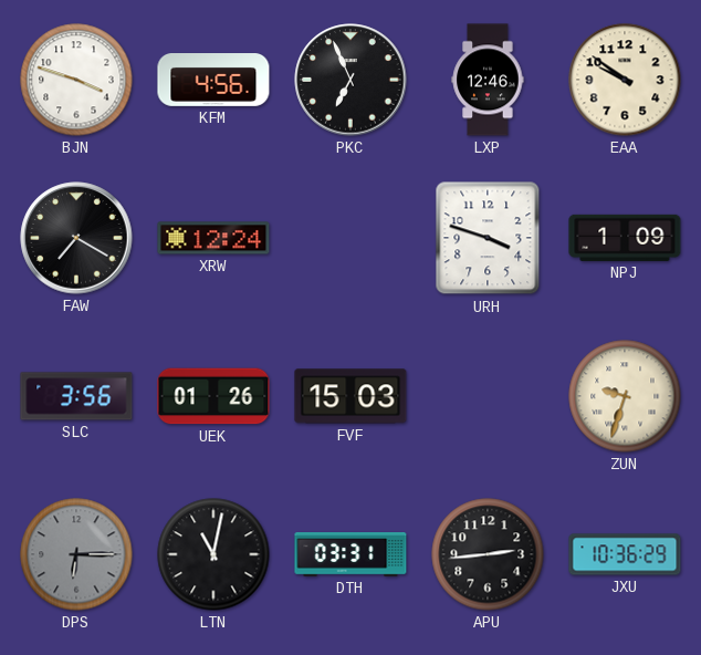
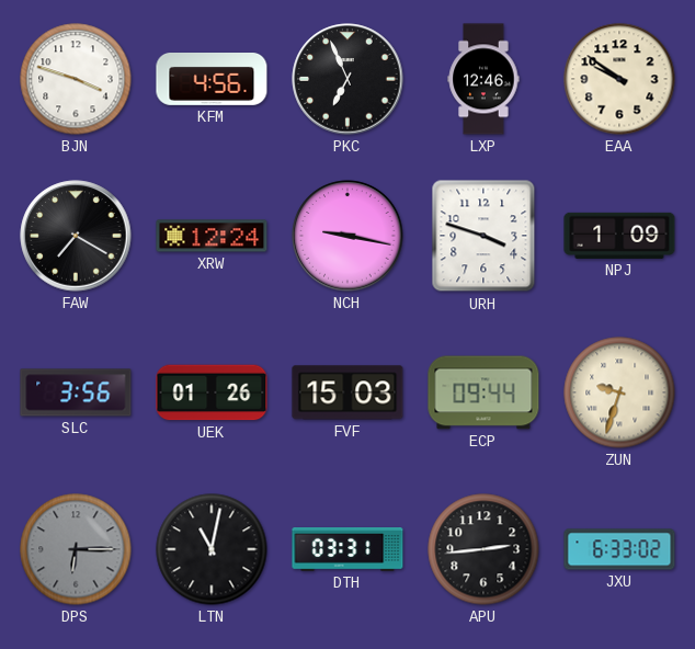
NCH: none -> 9:17
ECP: none -> 09:44
JXU: 10:36 -> 6:33
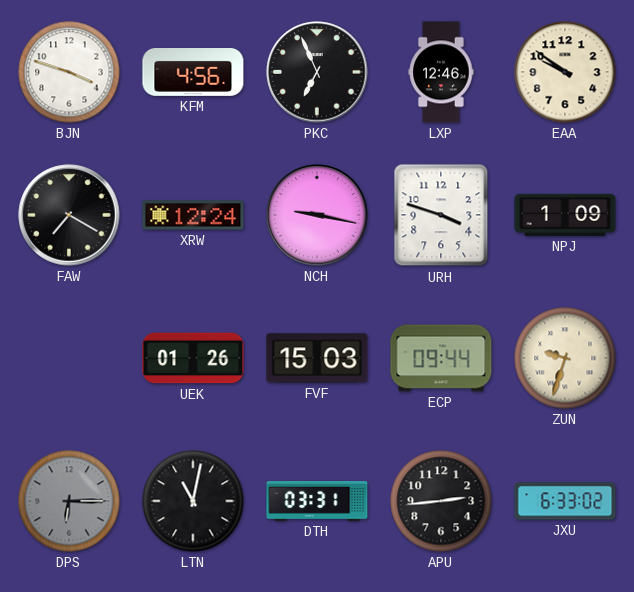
SLC: 3:56 -> none
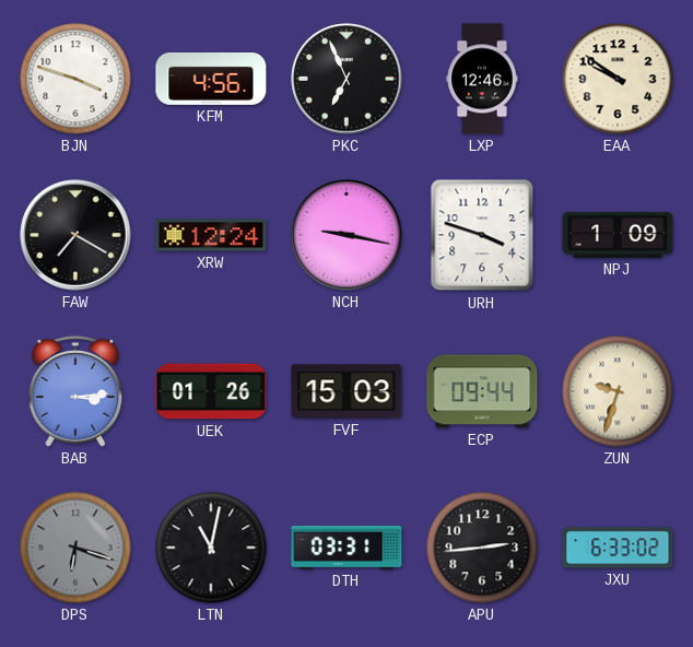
BAB: none -> 3:14
DPS: 6:15 -> 6:18
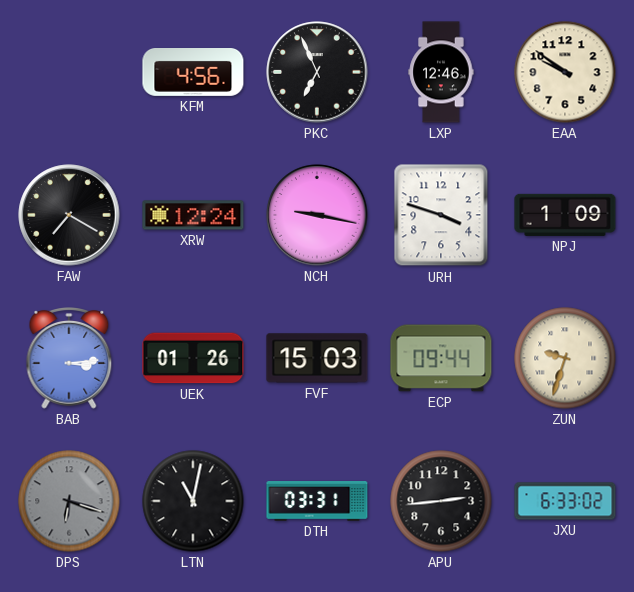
BJN: 3:48 -> none
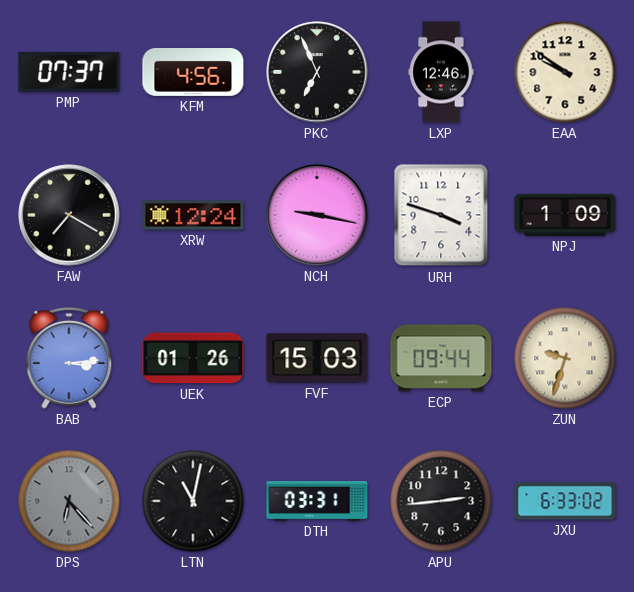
PMP: none -> 07:37
DPS: 6:18 -> 6:23
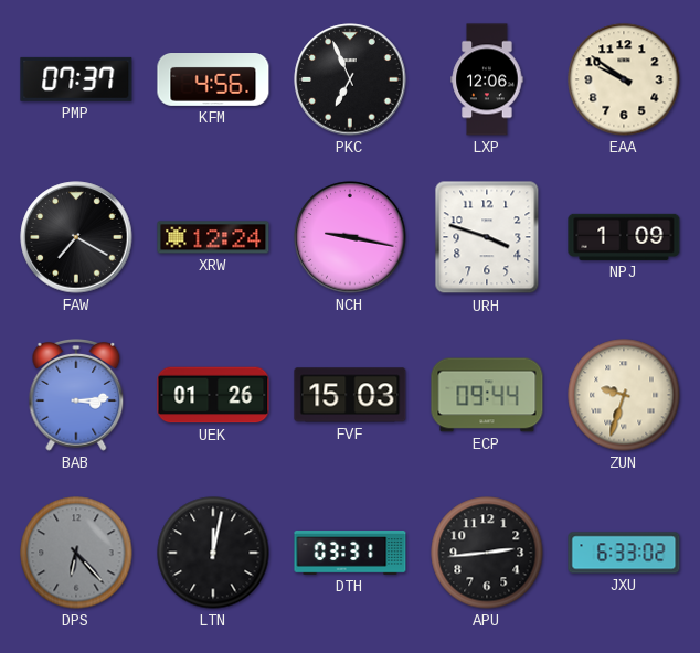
LXP: 12:46 -> 12:06
LTN: 11:02 -> 12:02
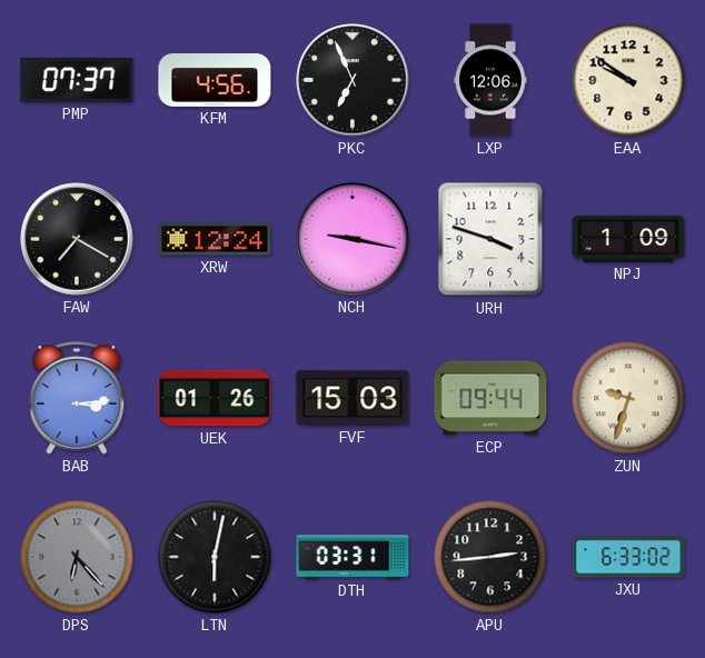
LTN: 12:02 -> 6:02
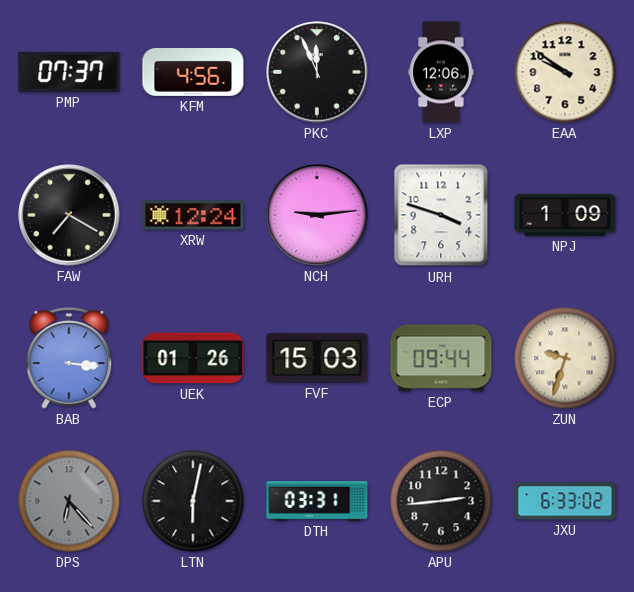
PKC: 6:56 -> 11:56
NCH: 9:17 -> 9:14
BAB: 3:14 -> 3:16
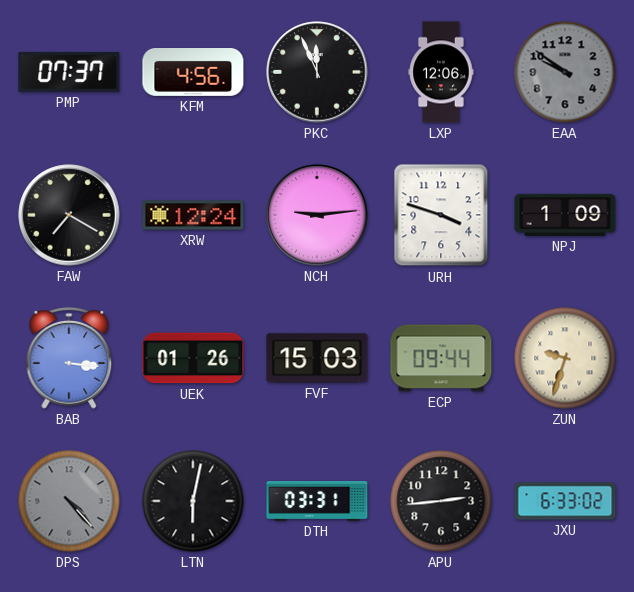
EAA dial: cream -> grey
DPS: 6:23 -> 4:23
